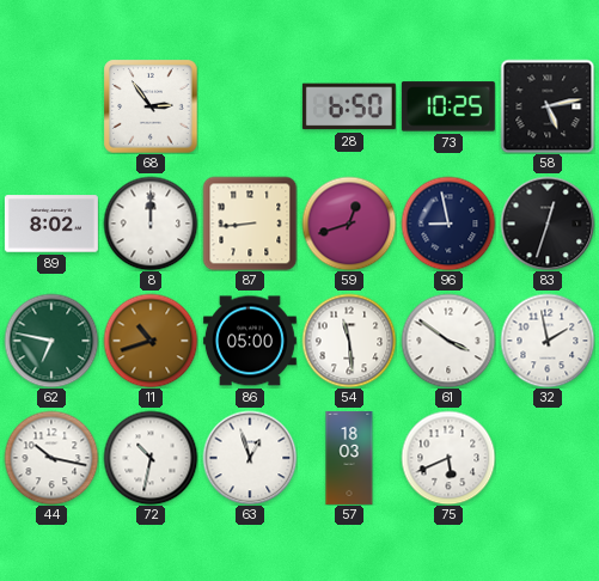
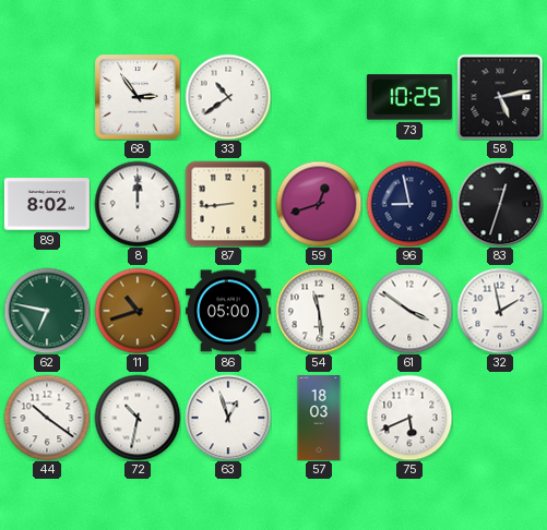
33: none -> 10:39
28: 6:50 -> none
44: 10:17 -> 10:21
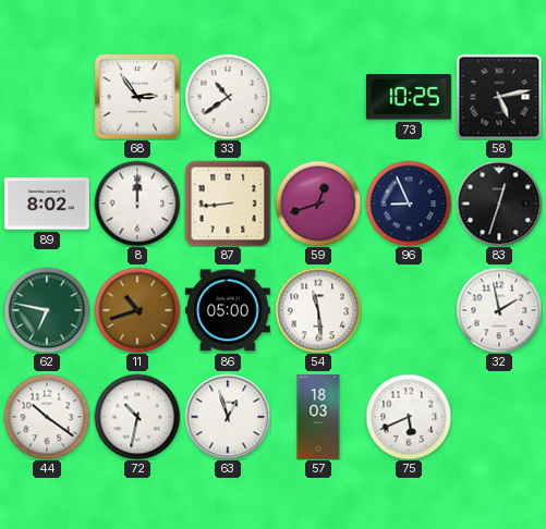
96: 8:58 -> 8:56
61: 3:51 -> none
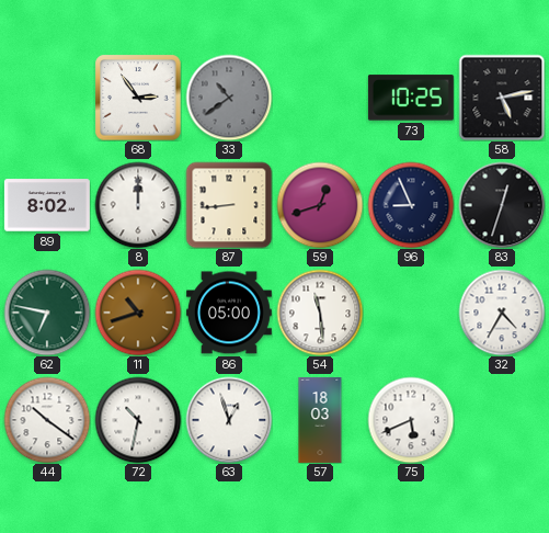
33 dial: white -> grey
32: 1:58 -> 4:35
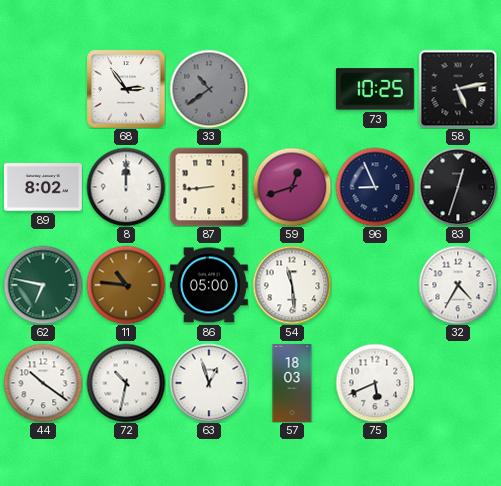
11: 10:42 -> 10:46
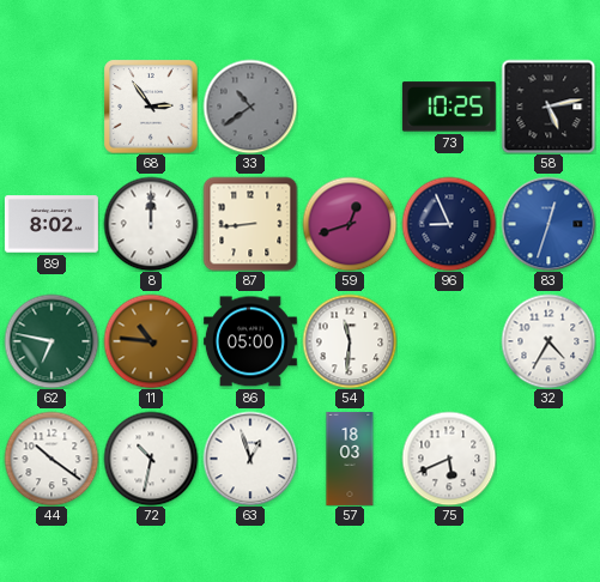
83 dial: black -> blue
54: 11:29 -> 11:31
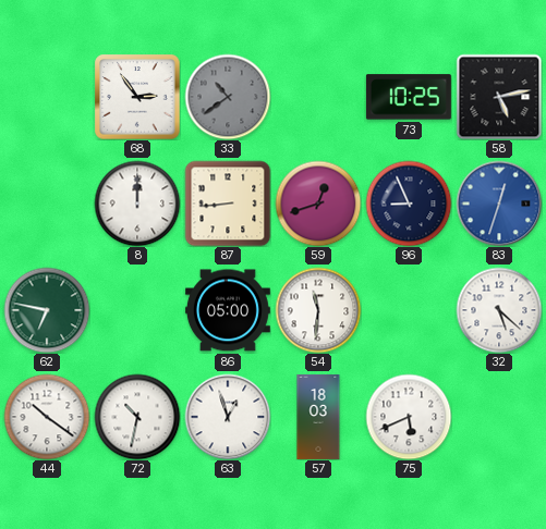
89: 8:02 -> none
11: 10:46 -> none
32: 4:35 -> 5:22
